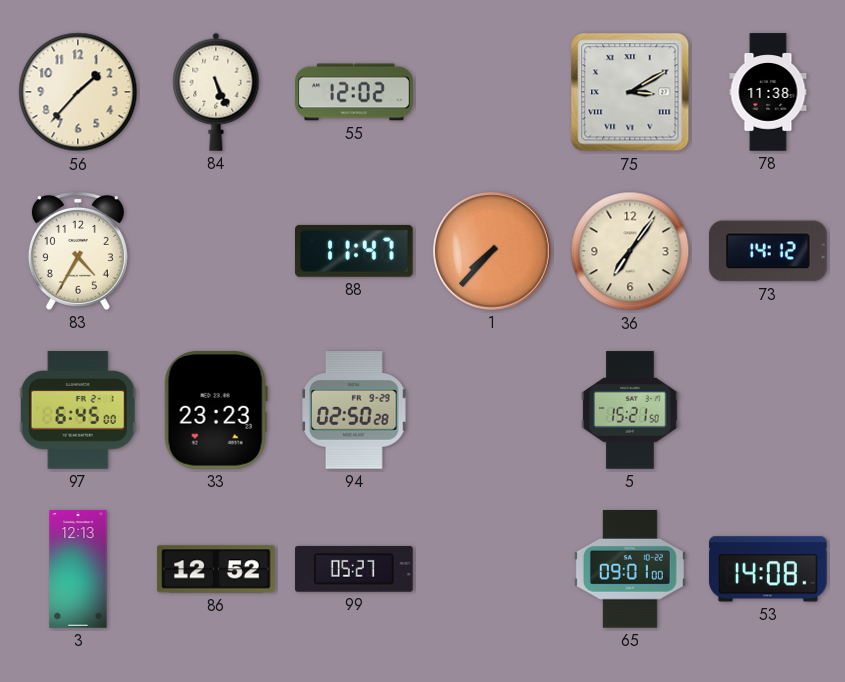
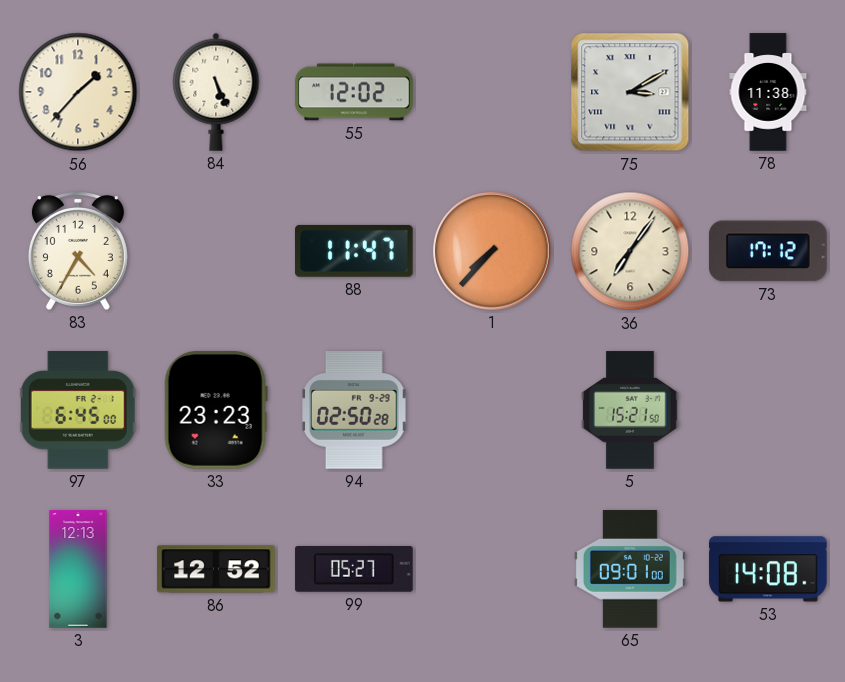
73: 14:12 -> 17:12
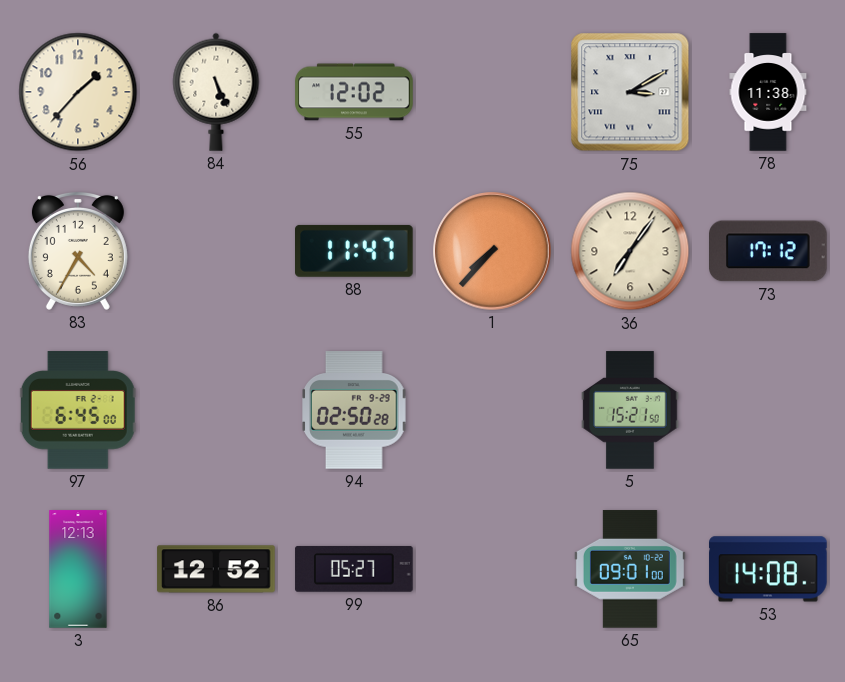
33: 23:23 -> none
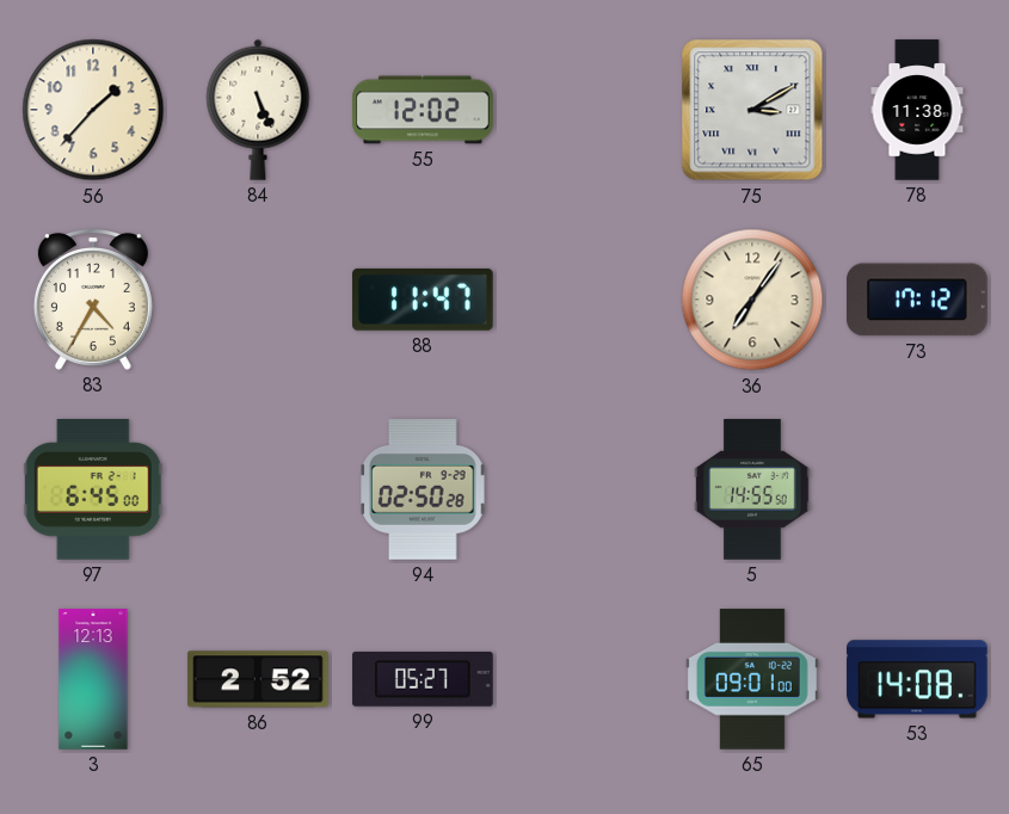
1: 7:37 -> none
5: 15:21 -> 14:55
86: 12:52 -> 2:52
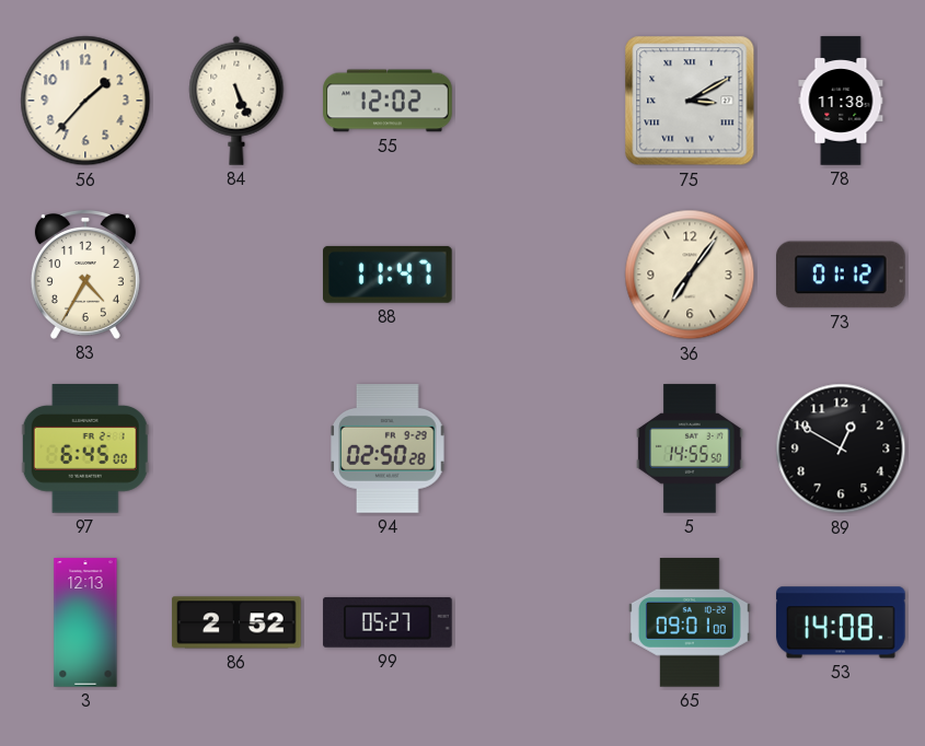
73: 17:12 -> 01:12
89: none -> 12:50
